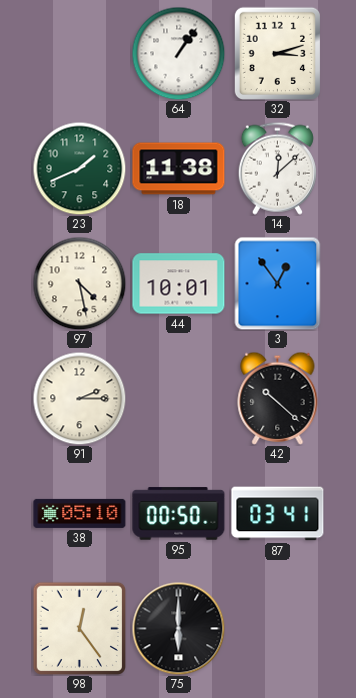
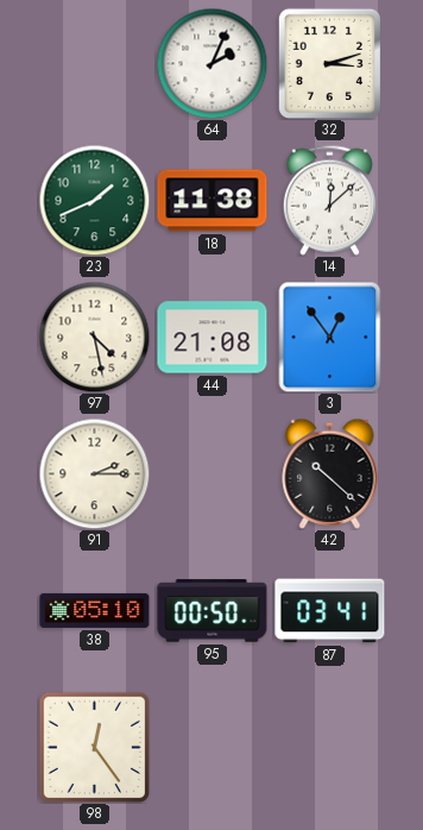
64: 1:06 -> 2:04
44: 10:01 -> 21:08
75: 6:00 -> none
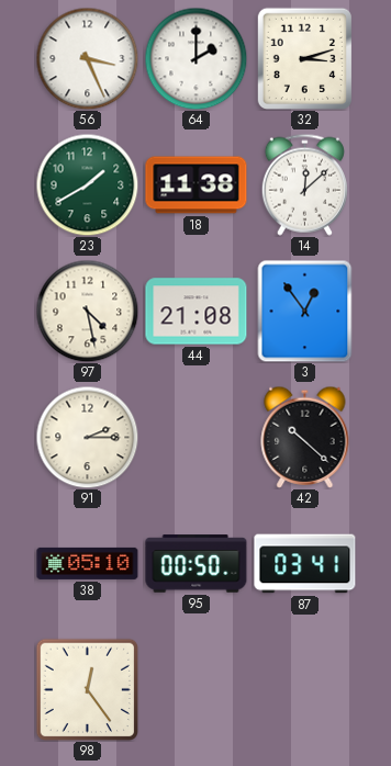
56: none -> 3:26
64: 2:04 -> 2:00
23: 1:41 -> 1:40
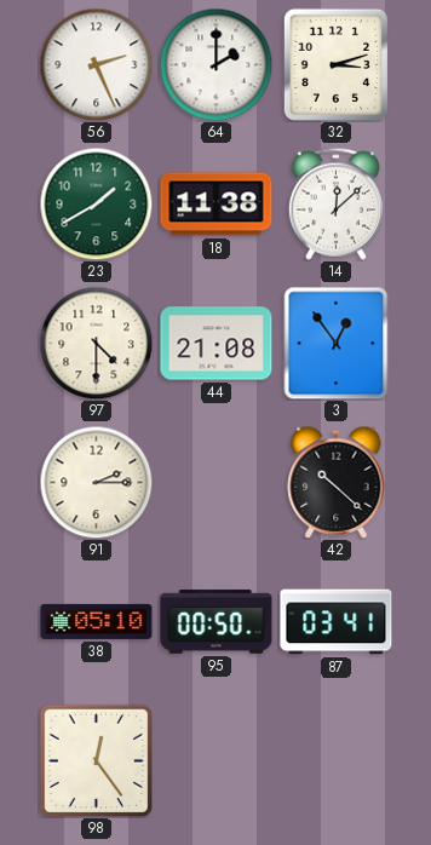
56: 3:26 -> 2:26
97: 4:28 -> 4:30
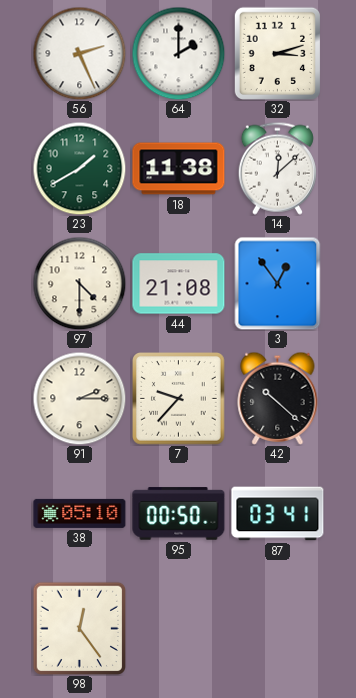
7: none -> 9:37
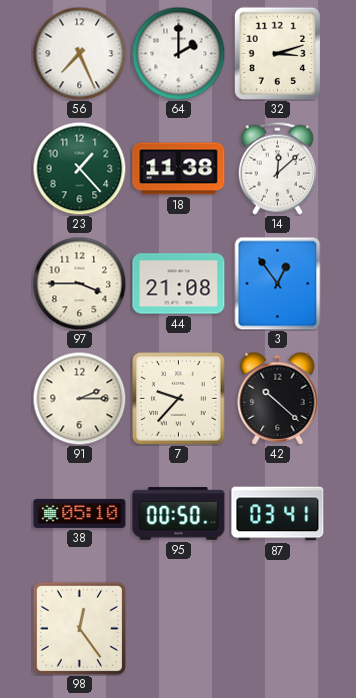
56: 2:26 -> 7:26
23: 1:40 -> 1:23
97: 4:30 -> 3:45
